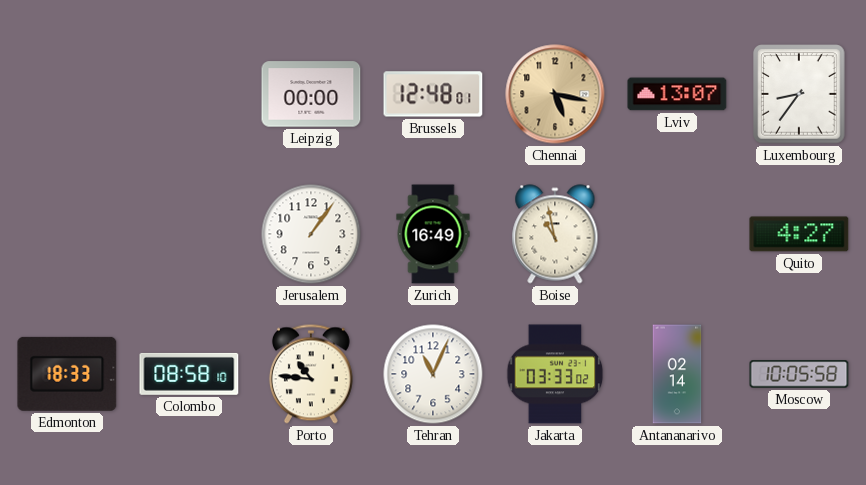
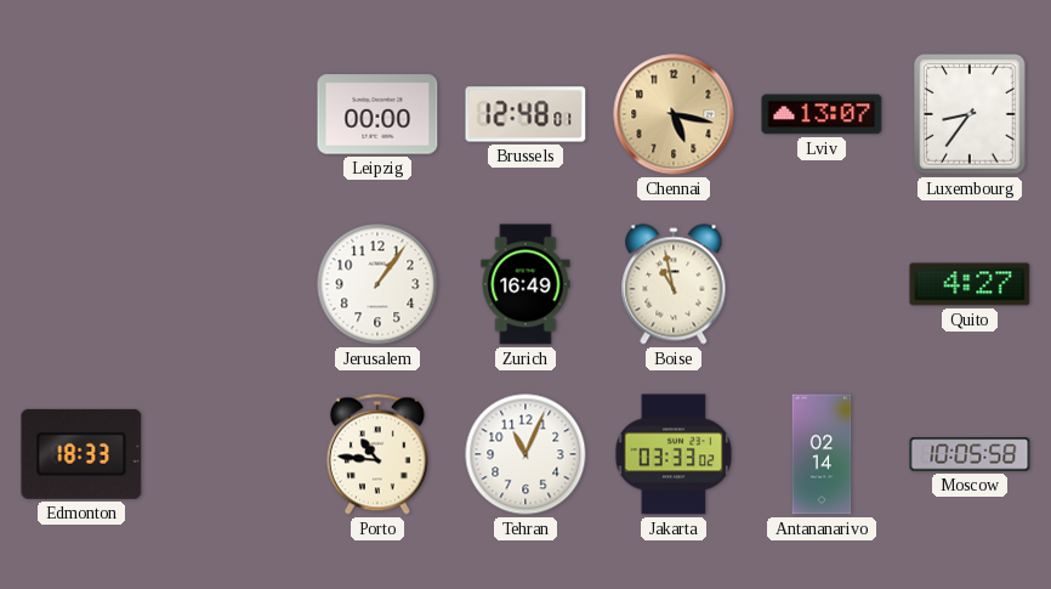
Colombo: 08:58 -> none
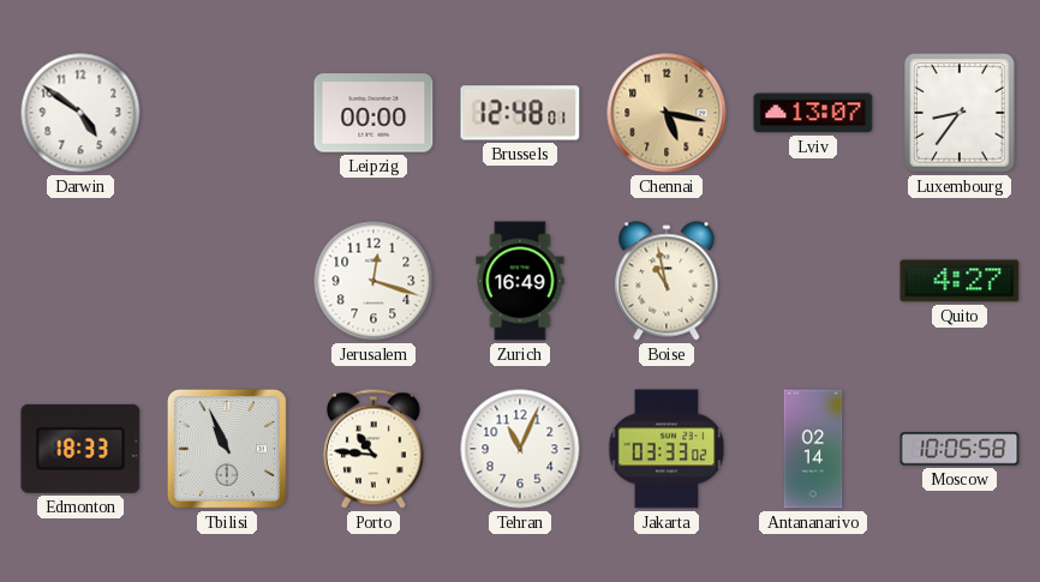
Darwin: none -> 4:51
Jerusalem: 1:06 -> 12:18
Tbilisi: none -> 10:56
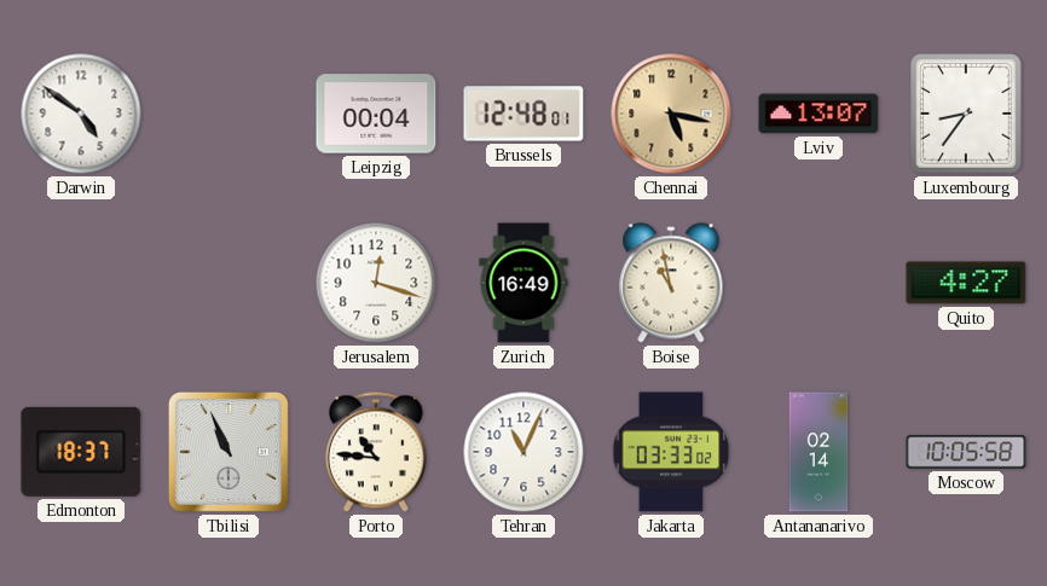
Leipzig: 00:00 -> 00:04
Edmonton: 18:33 -> 18:37
